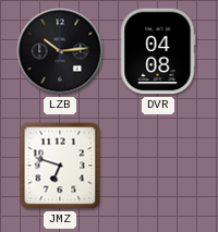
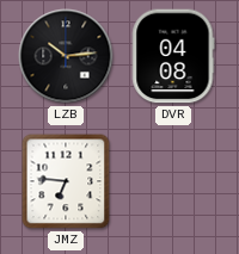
JMZ: 6:48 -> 6:46
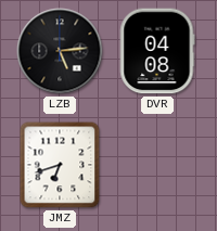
LZB: 10:14 -> 5:14
JMZ: 6:46 -> 6:42
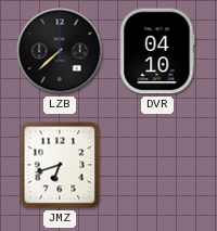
LZB: 5:14 -> 7:38
DVR: 04:08 -> 04:10
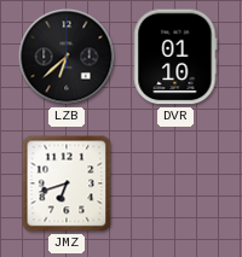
LZB: 7:38 -> 6:38
DVR: 04:10 -> 01:10
